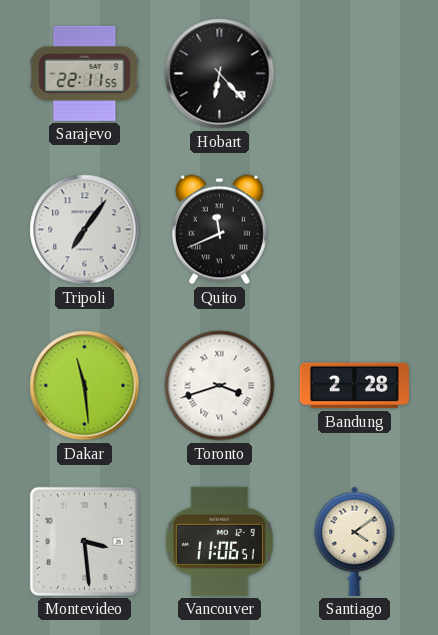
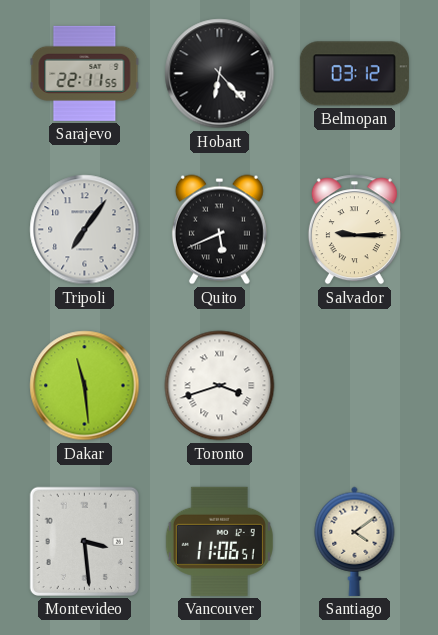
Belmopan: none -> 03:12
Quito: 11:41 -> 5:41
Salvador: none -> 9:15
Bandung: 2:28 -> none
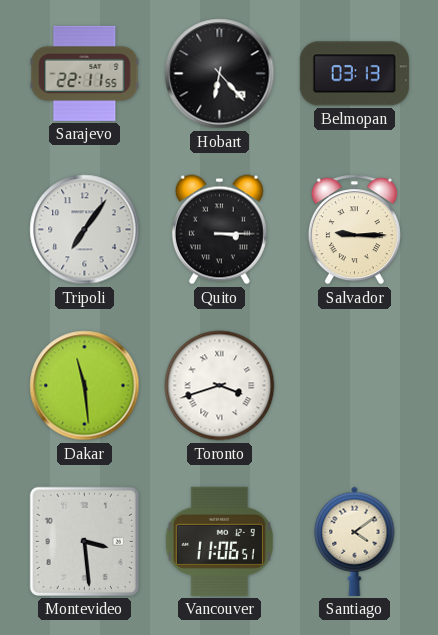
Belmopan: 03:12 -> 03:13
Quito: 5:41 -> 3:15
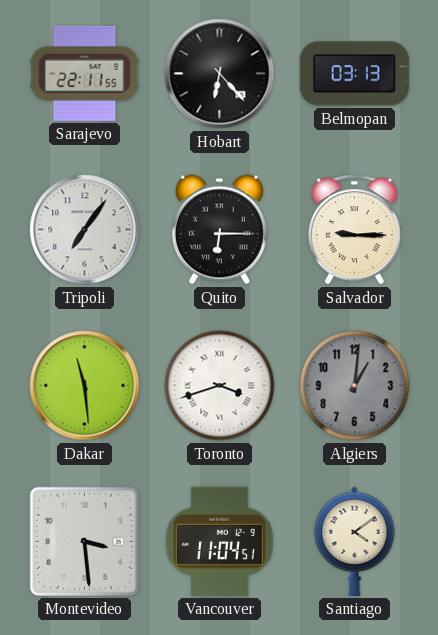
Quito: 3:15 -> 6:15
Algiers: none -> 1:01
Vancouver: 11:06 -> 11:04
